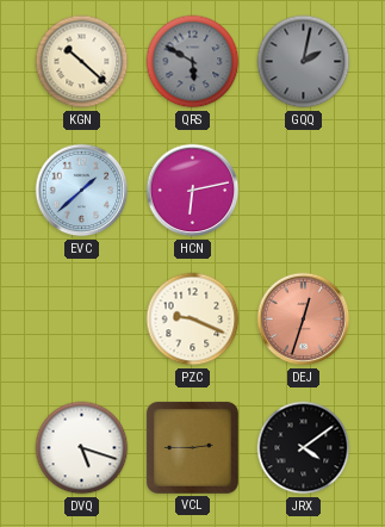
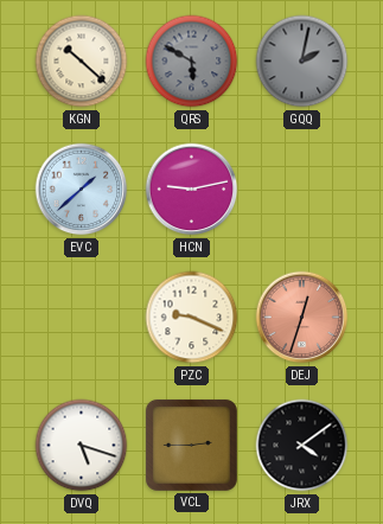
HCN: 6:13 -> 9:13
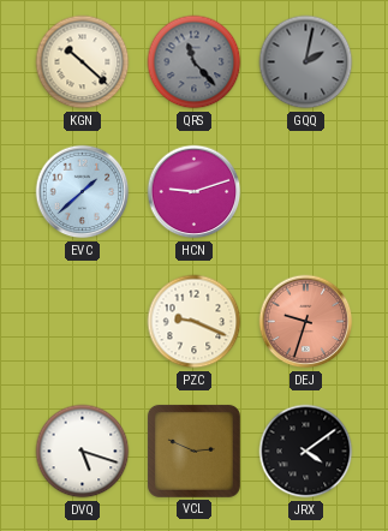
QRS: 5:50 -> 11:23
HCN: 9:13 -> 9:12
DEJ: 12:33 -> 9:33
VCL: 2:45 -> 2:49
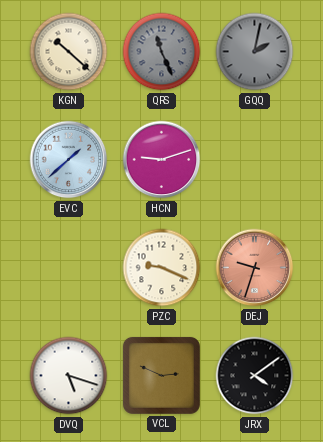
QRS: 11:23 -> 11:26
